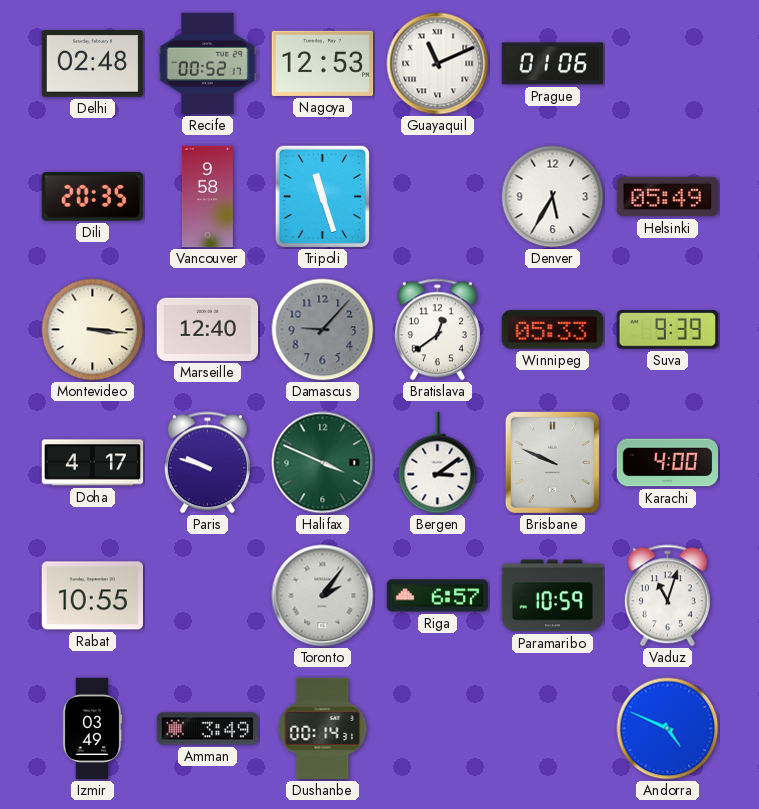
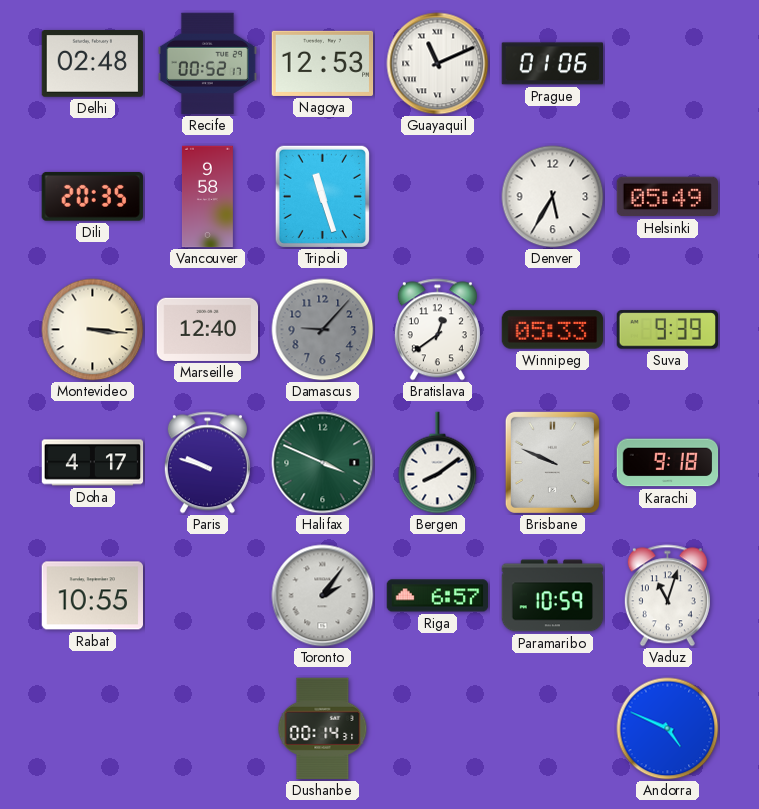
Bergen: 3:09 -> 8:09
Karachi: 4:00 -> 9:18
Izmir: 03:49 -> none
Amman: 3:49 -> none
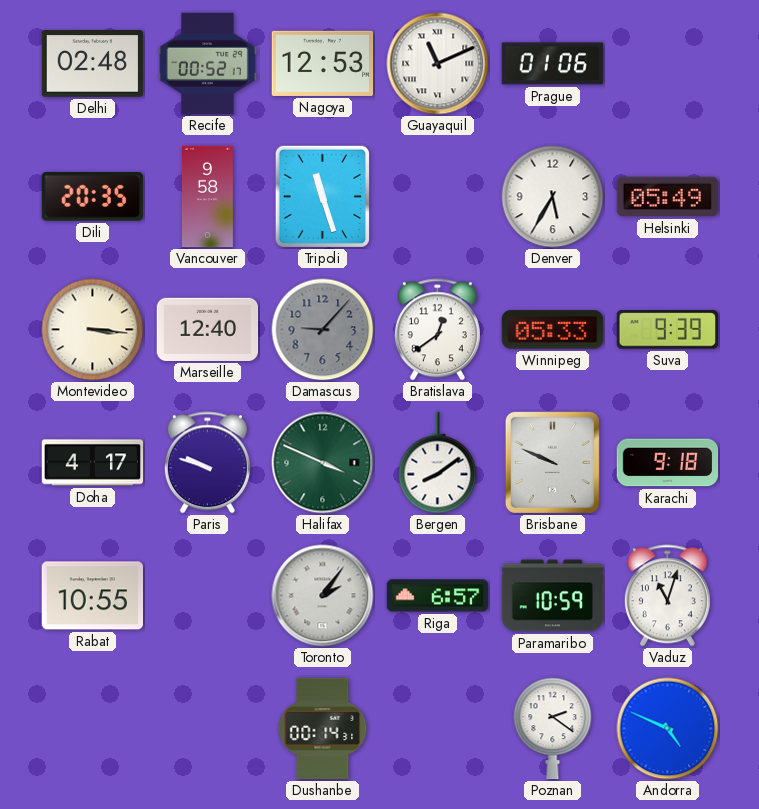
Poznan: none -> 2:21
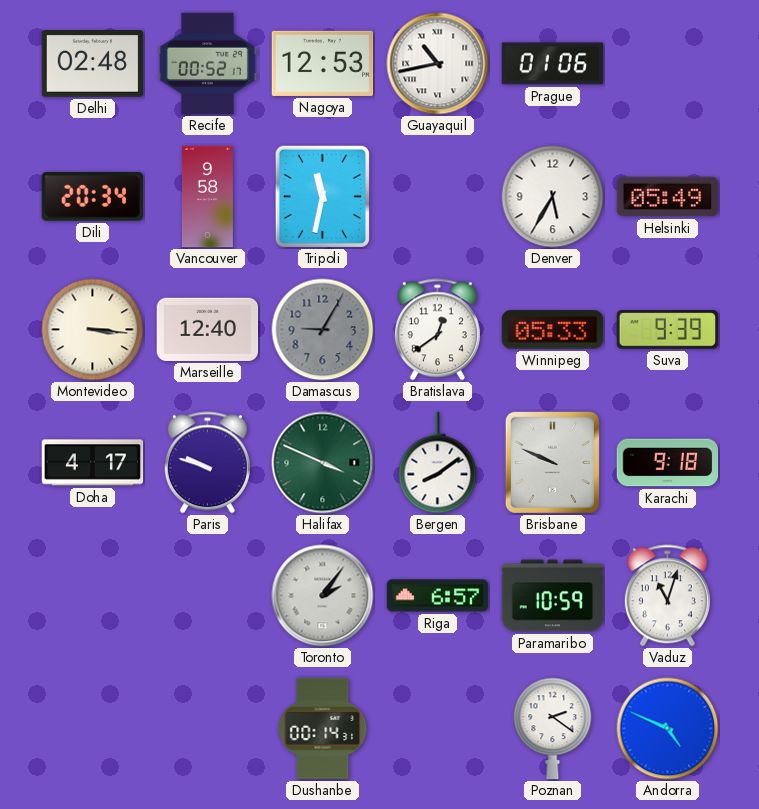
Guayaquil: 11:11 -> 10:43
Dili: 20:35 -> 20:34
Tripoli: 11:27 -> 11:32
Damascus: 9:07 -> 9:05
Rabat: 10:55 -> none
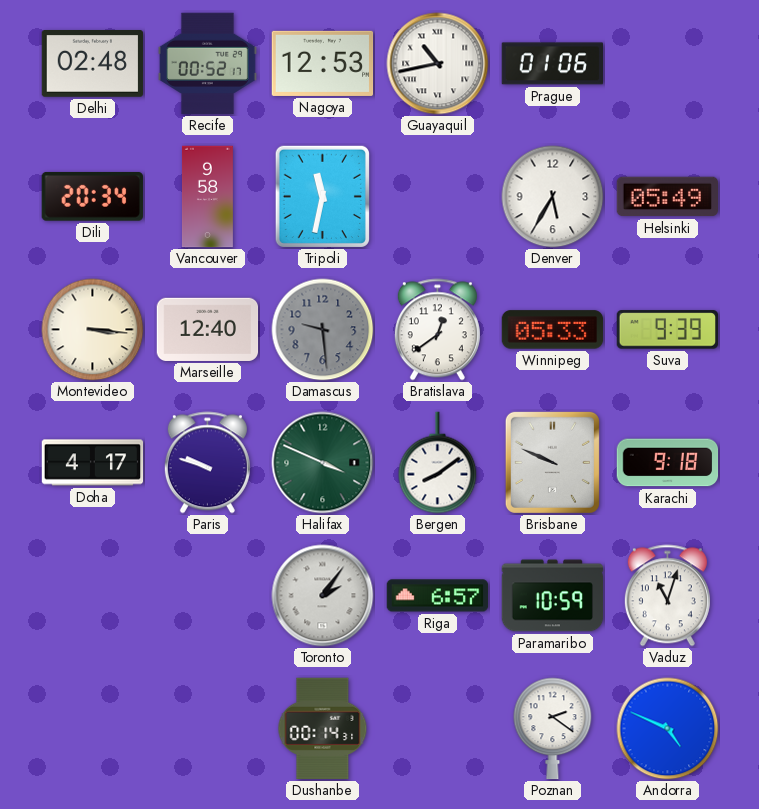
Damascus: 9:05 -> 9:29
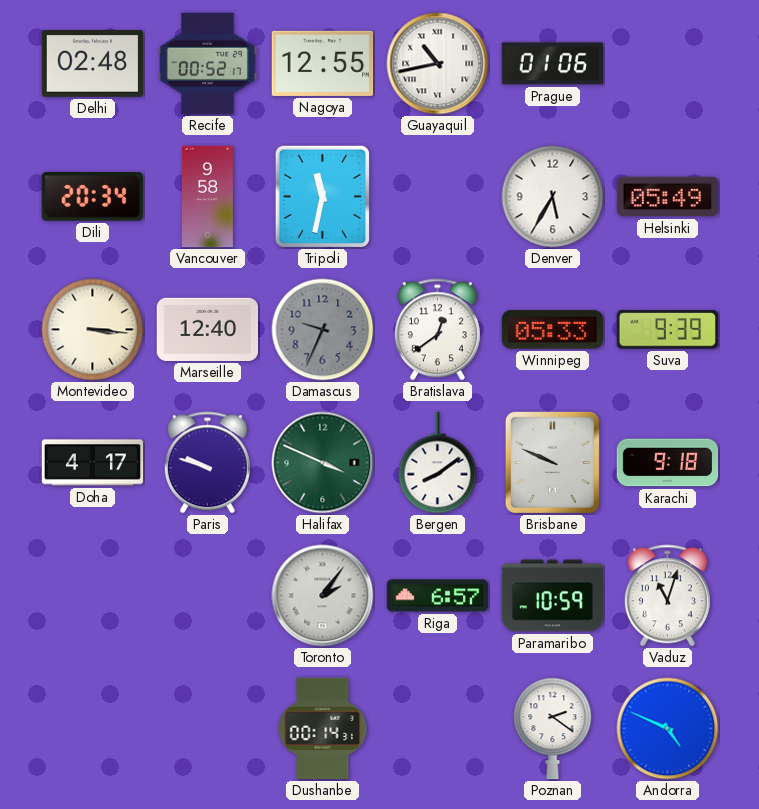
Nagoya: 12:53 -> 12:55
Damascus: 9:29 -> 9:34
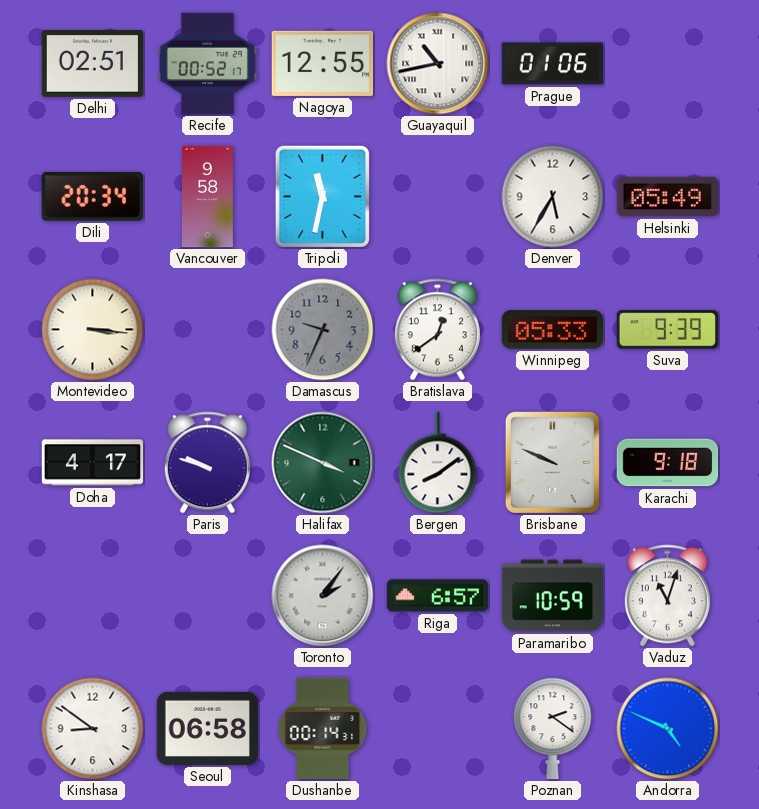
Delhi: 02:48 -> 02:51
Marseille: 12:40 -> none
Kinshasa: none -> 8:51
Seoul: none -> 06:58
